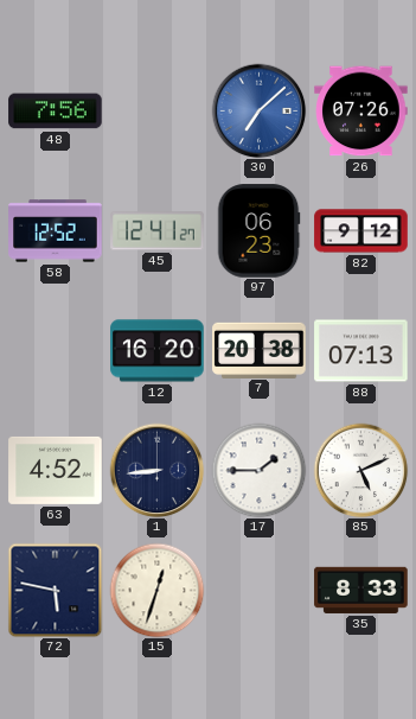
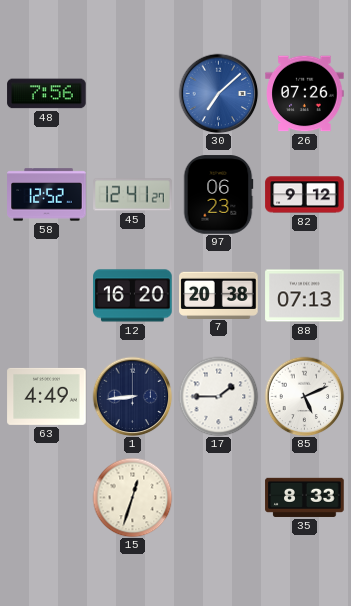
63: 4:52 -> 4:49
72: 5:47 -> none
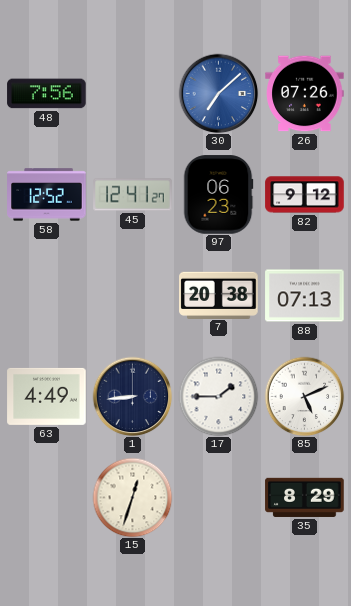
12: 16:20 -> none
35: 8:33 -> 8:29
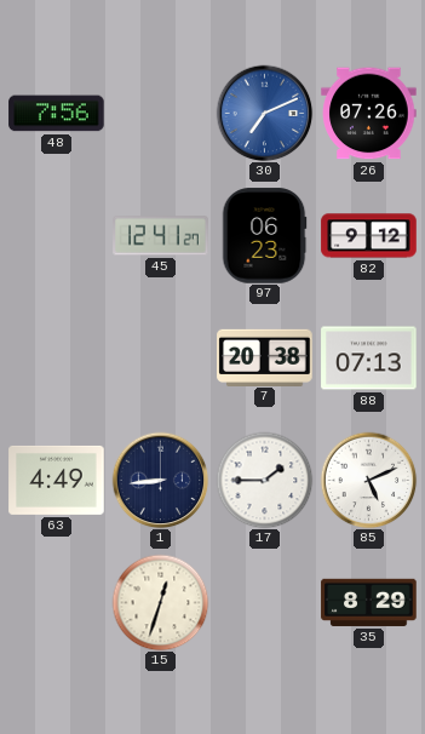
30: 7:08 -> 7:11
58: 12:52 -> none
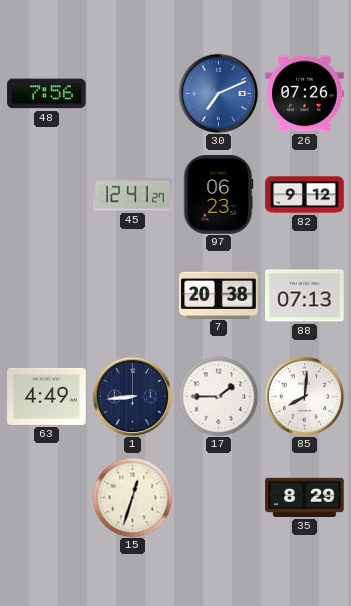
85: 5:11 -> 8:01
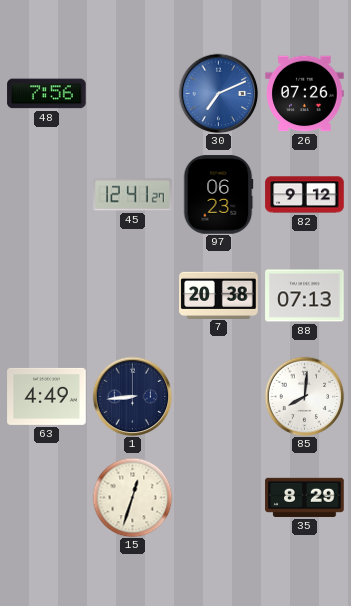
17: 1:45 -> none
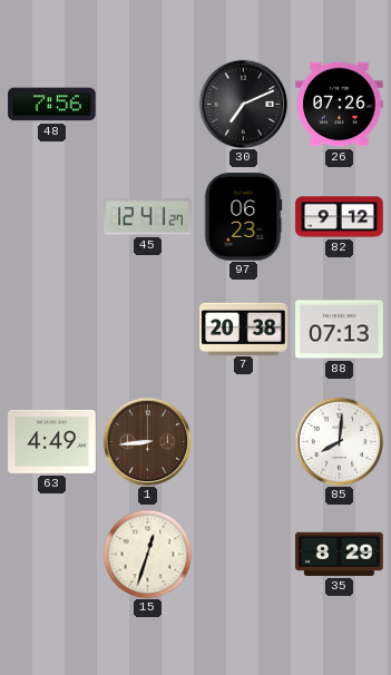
30 dial: blue -> black
1 dial: navy -> brown
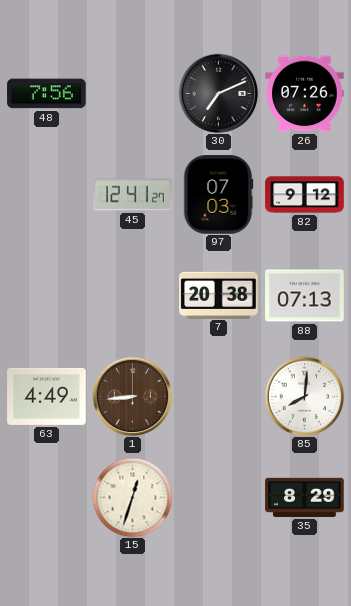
97: 06:23 -> 07:03
